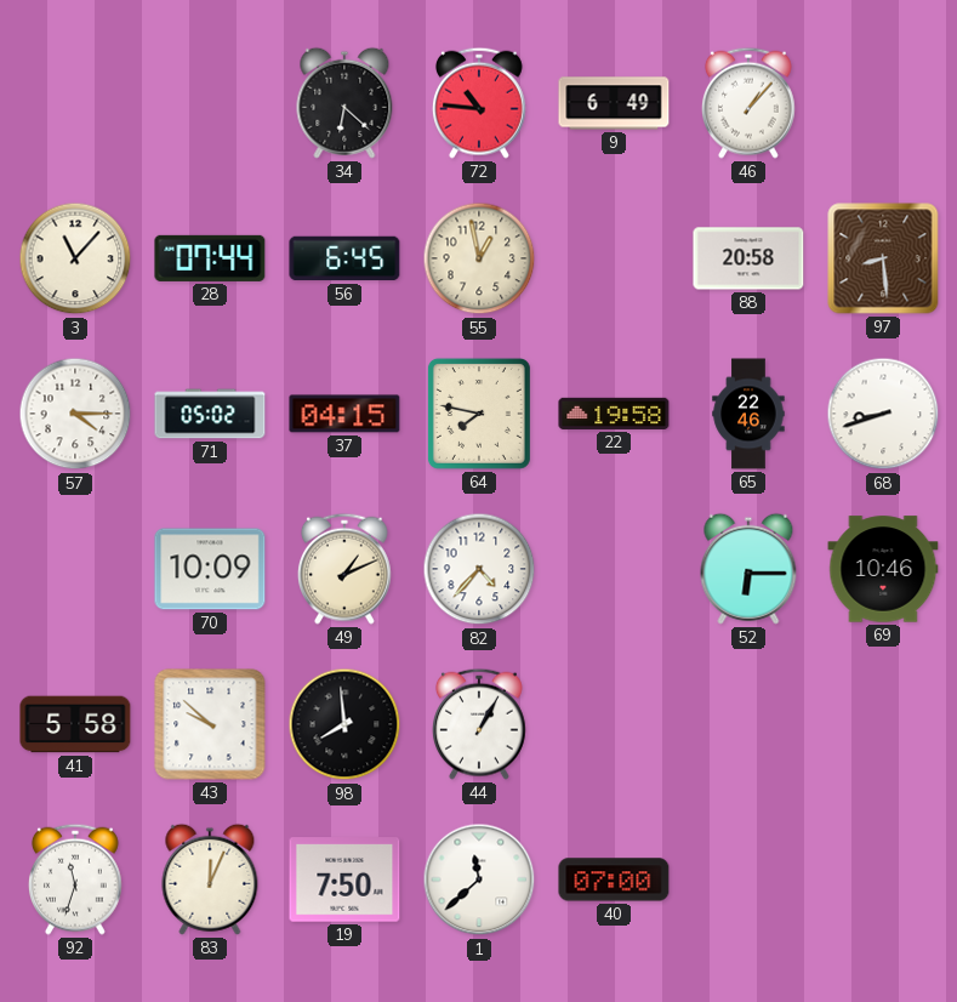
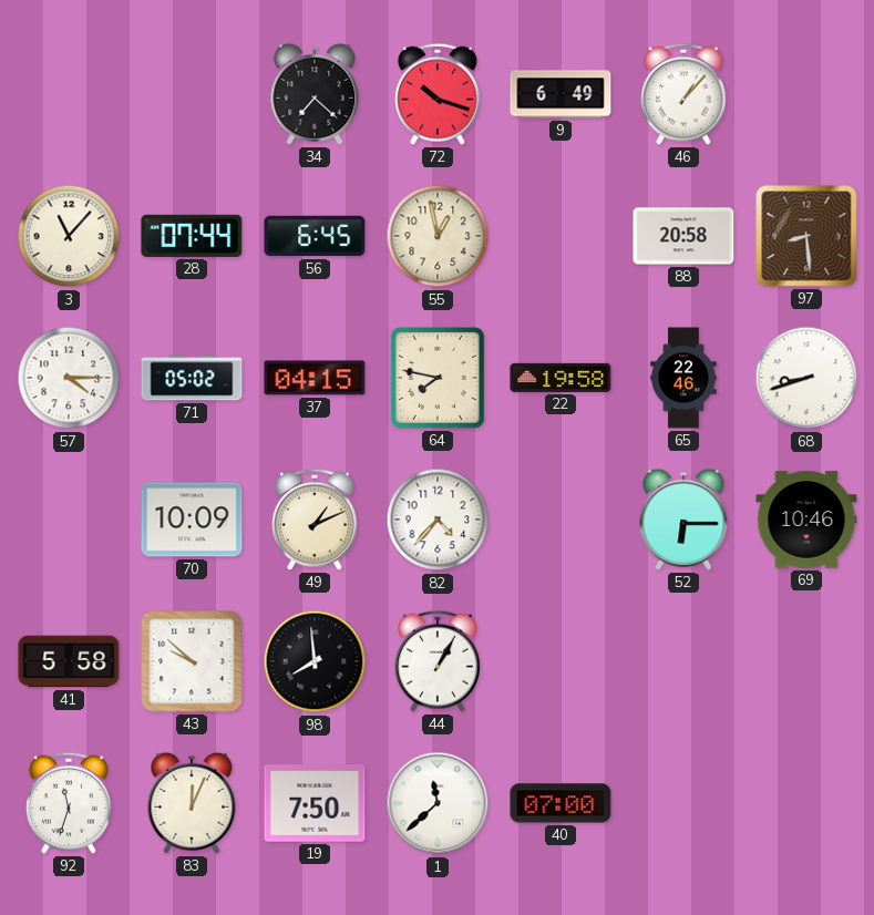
34: 6:22 -> 7:22
72: 10:46 -> 10:18
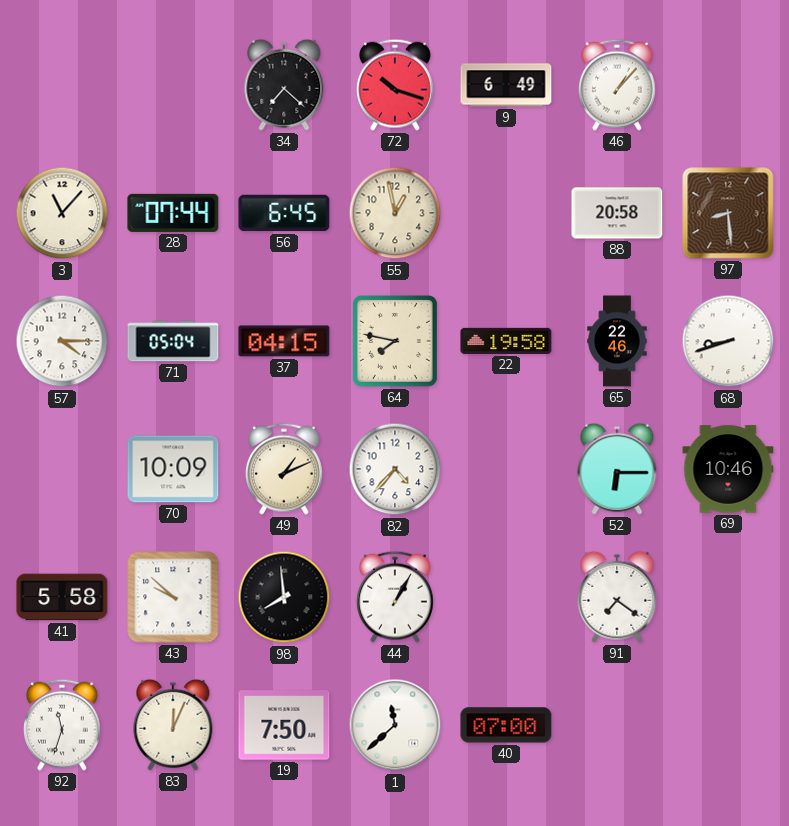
71: 05:02 -> 05:04
91: none -> 7:21
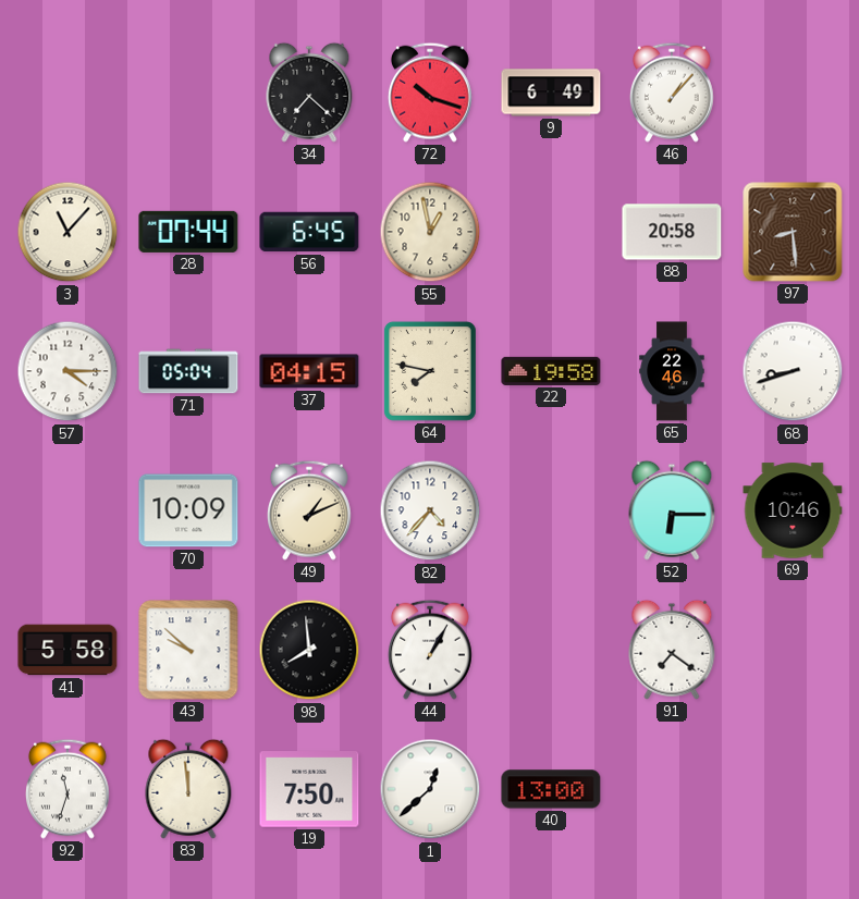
83: 12:04 -> 11:59
1: 11:38 -> 12:38
40: 07:00 -> 13:00
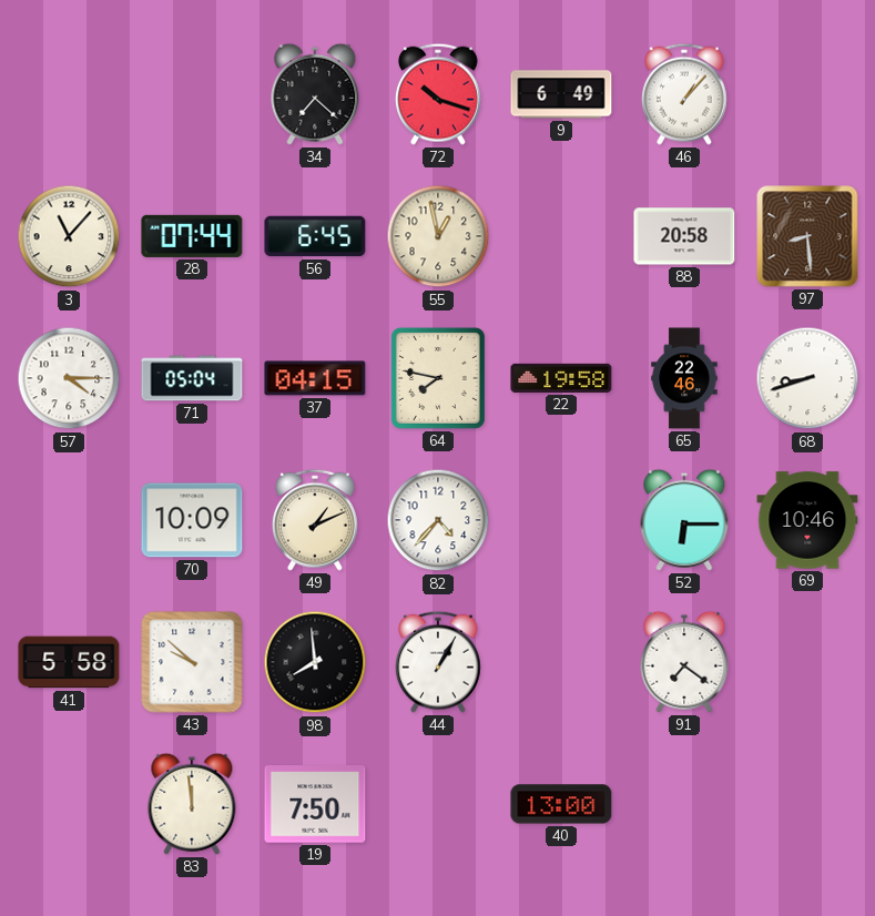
92: 11:33 -> none
1: 12:38 -> none
